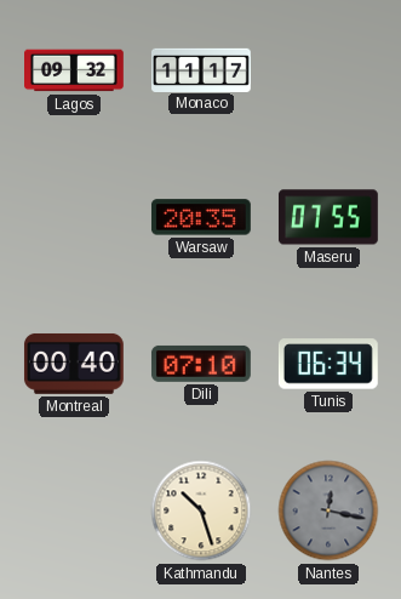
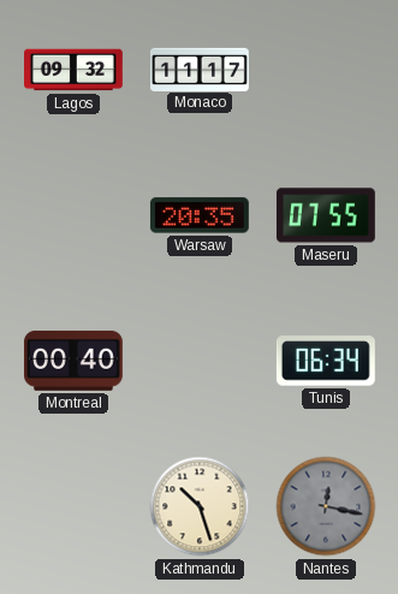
Dili: 07:10 -> none
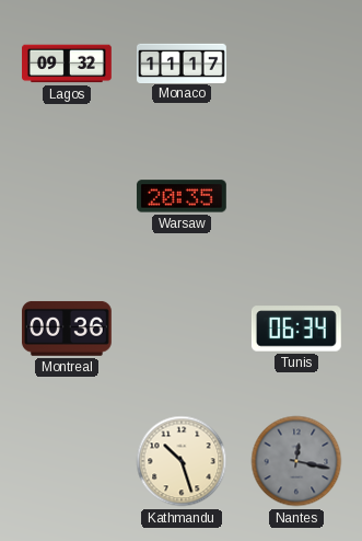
Maseru: 07:55 -> none
Montreal: 00:40 -> 00:36
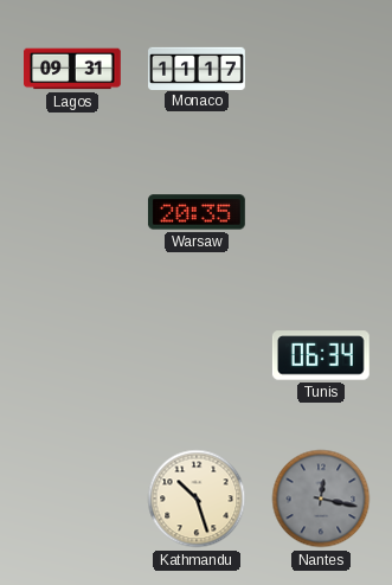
Lagos: 09:32 -> 09:31
Montreal: 00:36 -> none
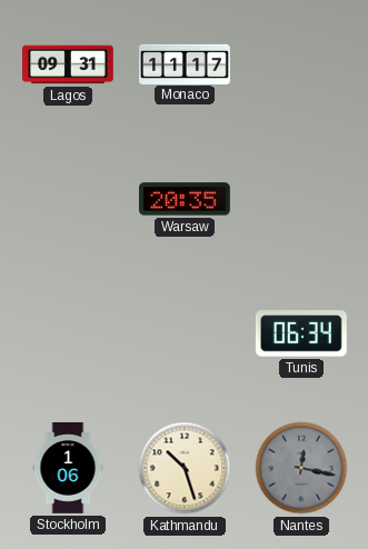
Stockholm: none -> 1:06
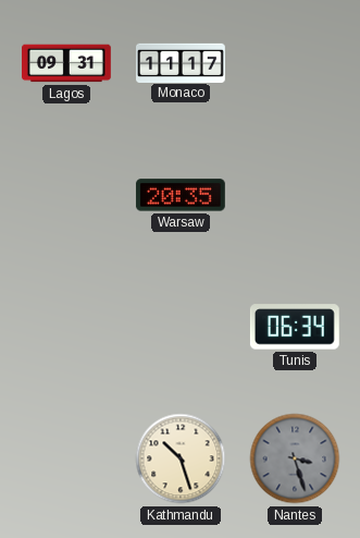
Stockholm: 1:06 -> none
Nantes: 12:17 -> 3:27
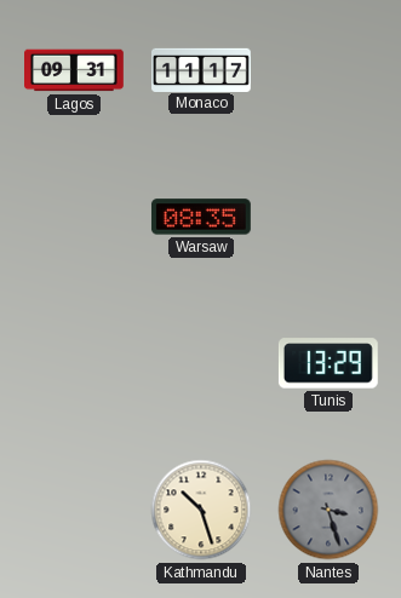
Warsaw: 20:35 -> 08:35
Tunis: 06:34 -> 13:29
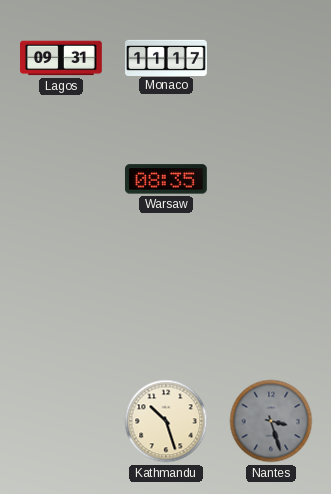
Tunis: 13:29 -> none
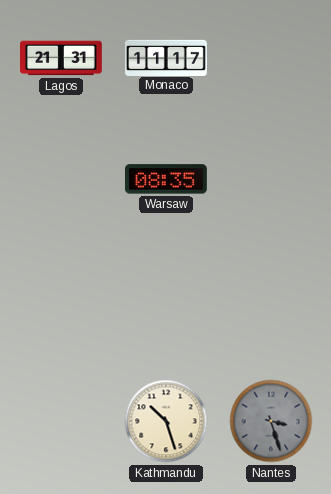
Lagos: 09:31 -> 21:31
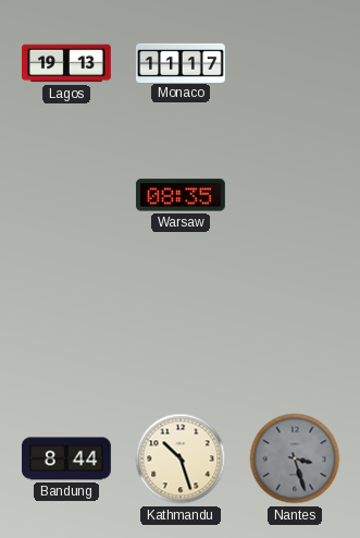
Lagos: 21:31 -> 19:13
Bandung: none -> 8:44
